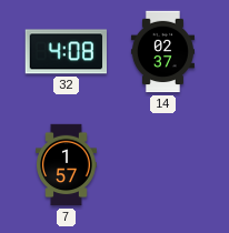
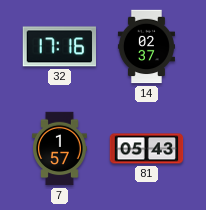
32: 4:08 -> 17:16
81: none -> 05:43
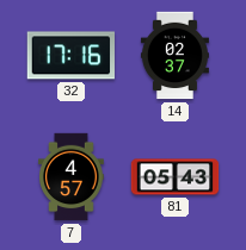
7: 1:57 -> 4:57
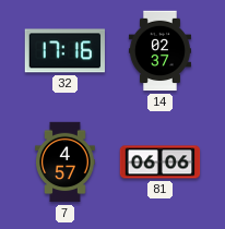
81: 05:43 -> 06:06
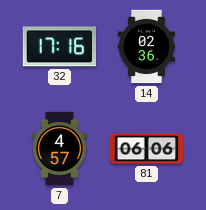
14: 02:37 -> 02:36
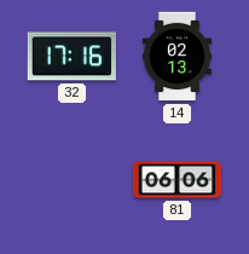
14: 02:36 -> 02:13
7: 4:57 -> none
